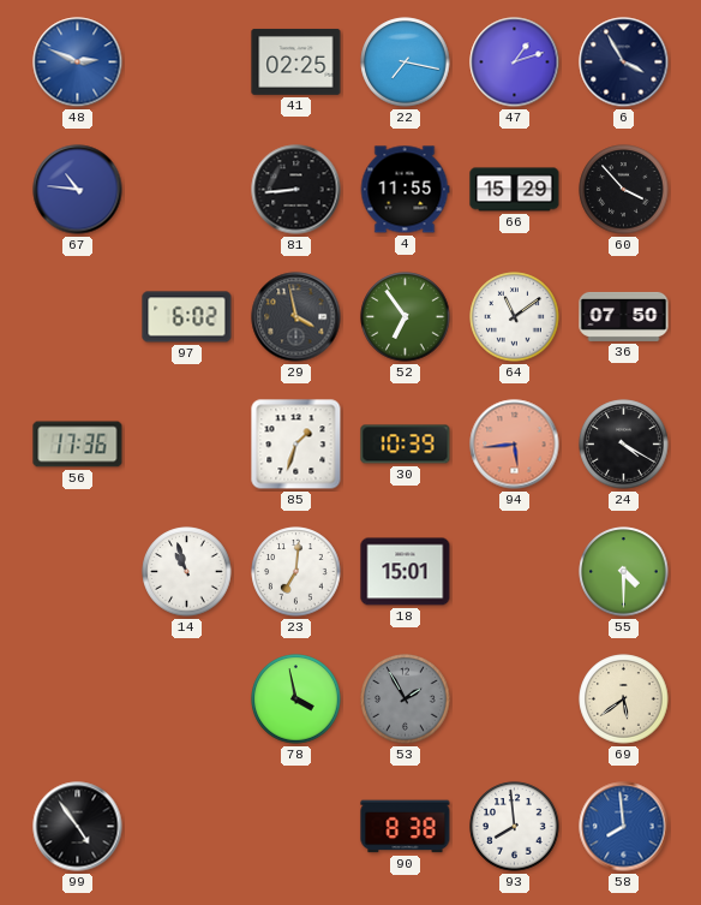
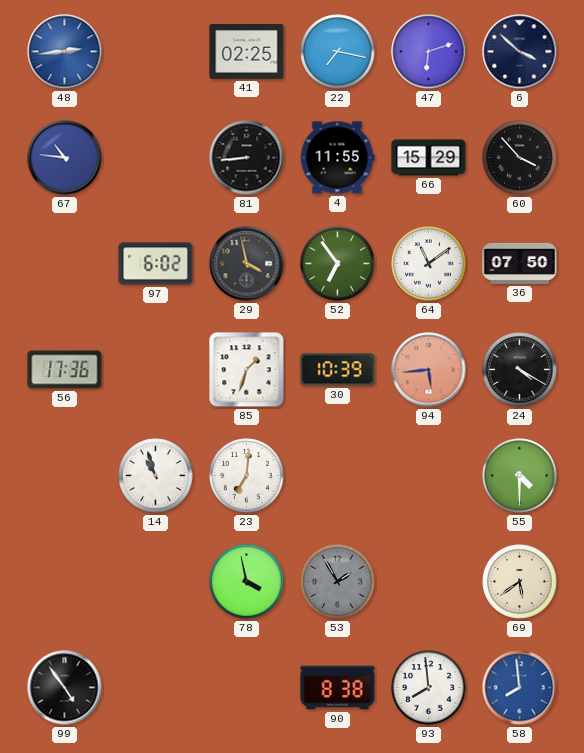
48: 2:49 -> 2:44
47: 1:12 -> 6:12
6: 3:55 -> 3:52
18: 15:01 -> none
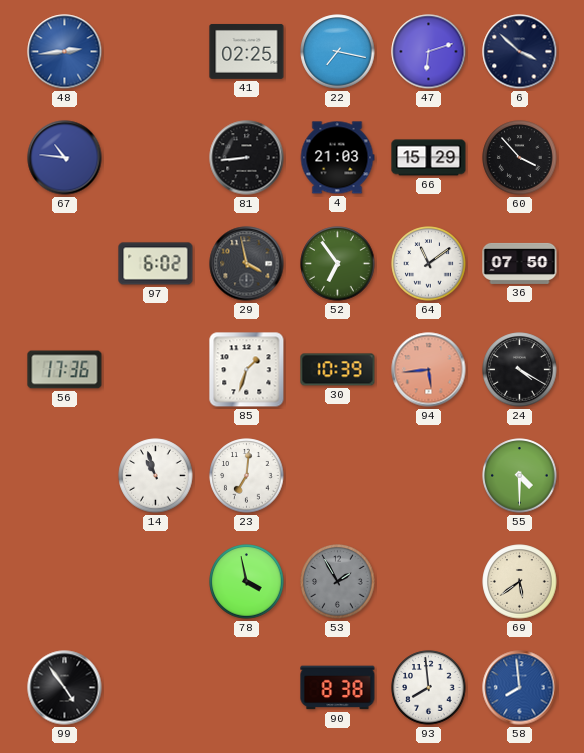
4: 11:55 -> 21:03
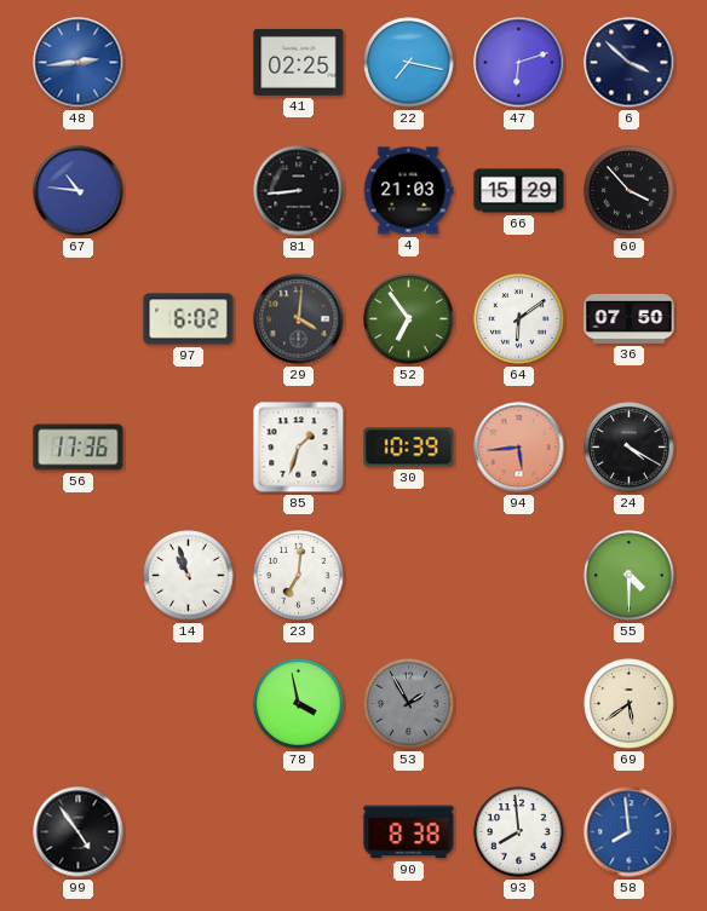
29: 3:58 -> 4:01
64: 11:09 -> 6:09
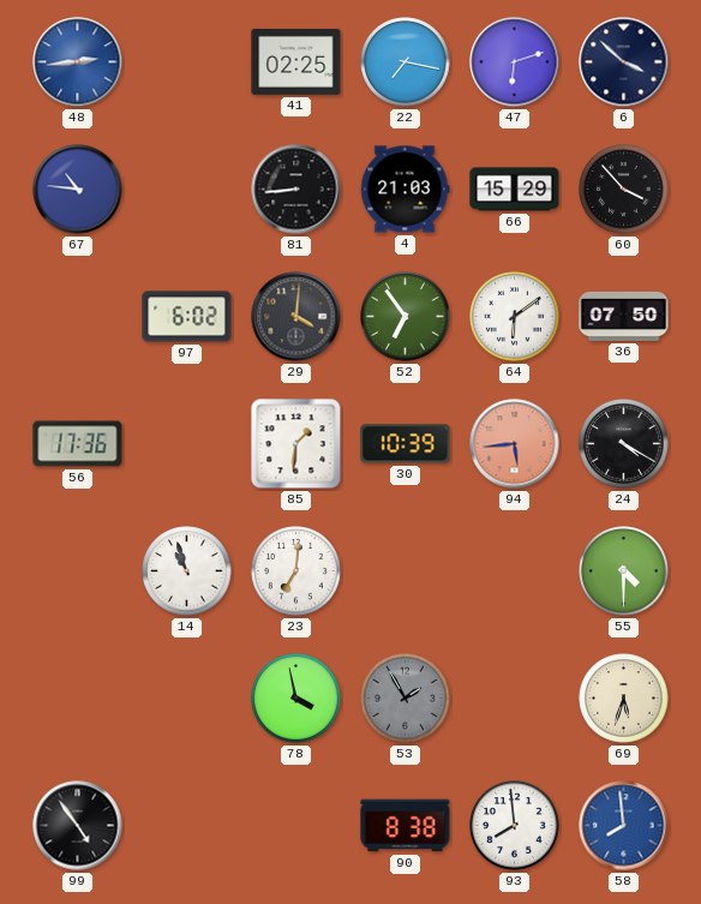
85: 1:33 -> 1:31
69: 5:39 -> 5:33
